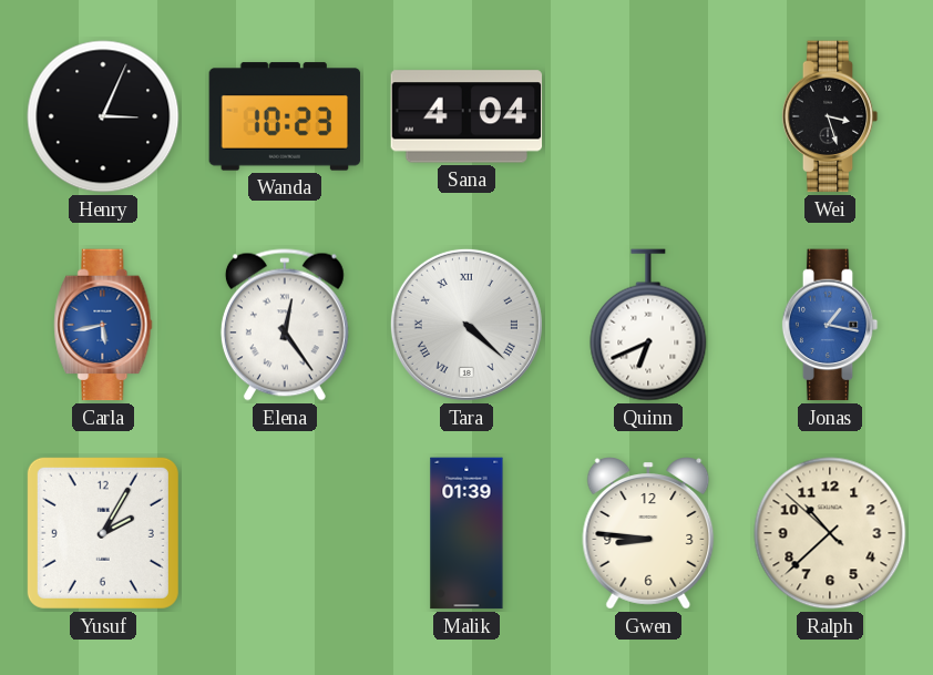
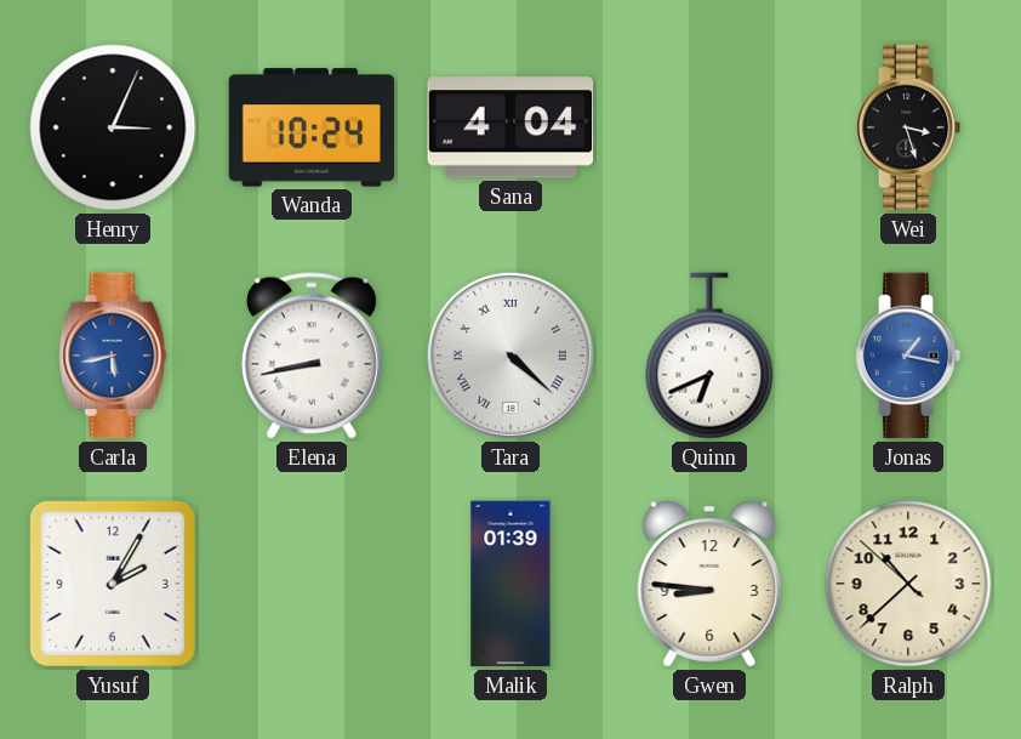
Wanda: 10:23 -> 10:24
Elena: 12:24 -> 8:43
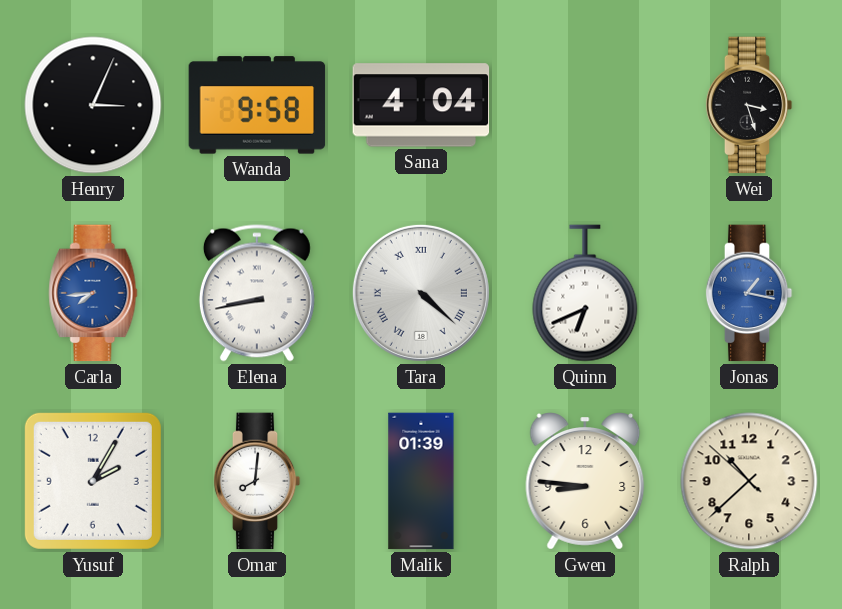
Wanda: 10:24 -> 9:58
Carla: 5:43 -> 7:44
Omar: none -> 8:01
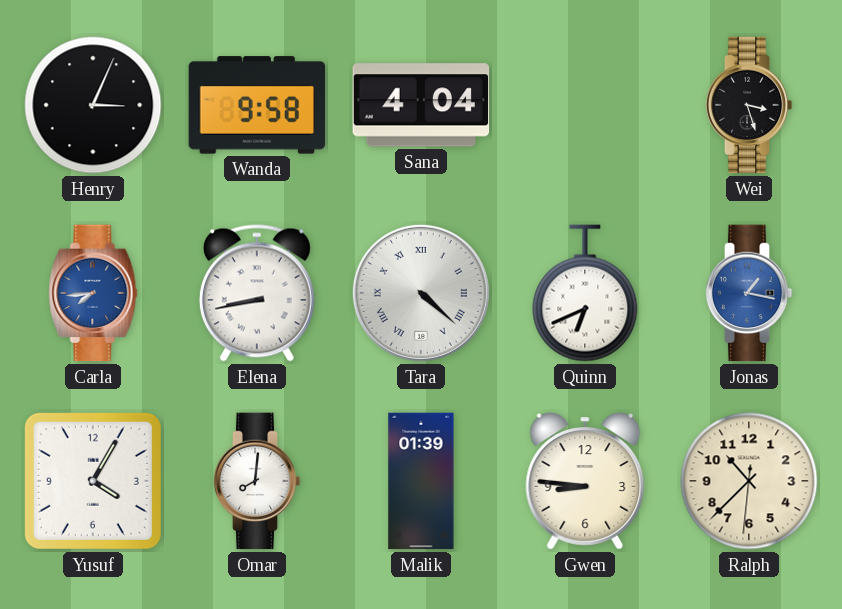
Yusuf: 2:05 -> 4:05
Ralph: 10:37:52 -> 10:37:31
